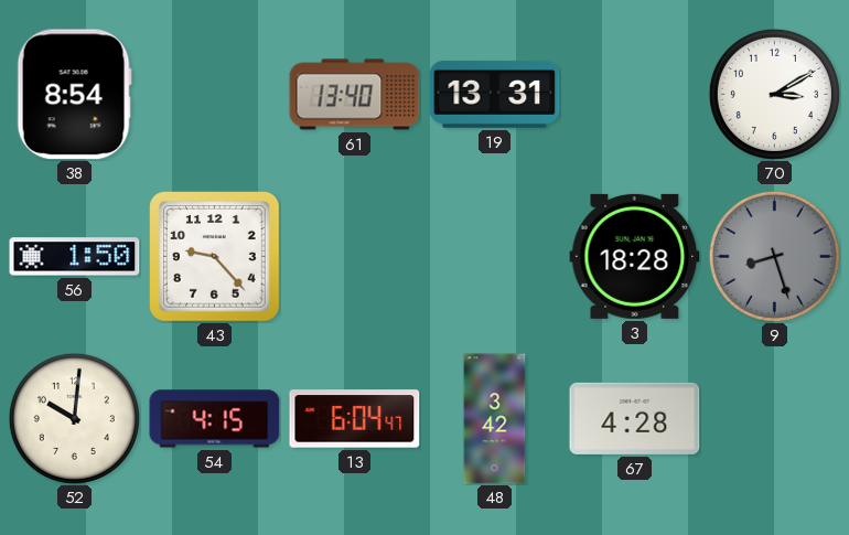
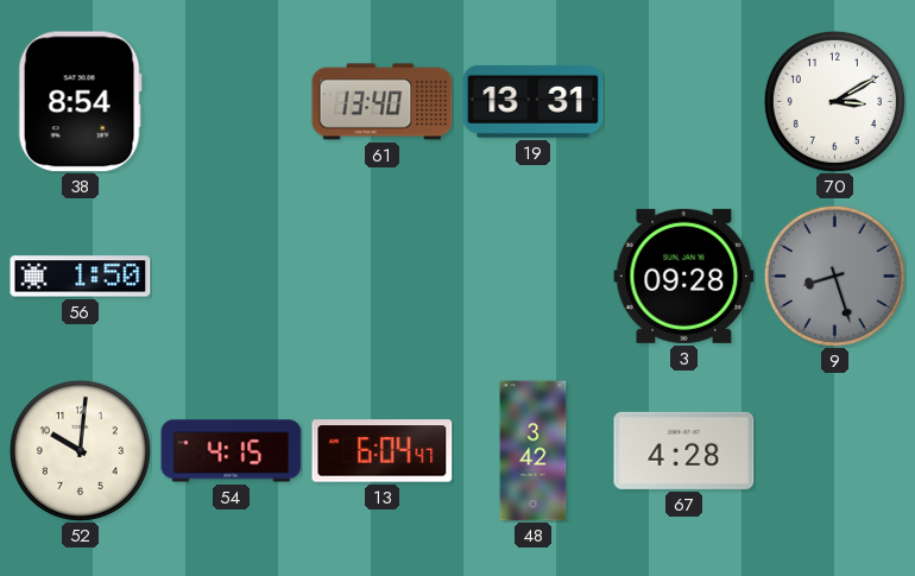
43: 9:23 -> none
3: 18:28 -> 09:28
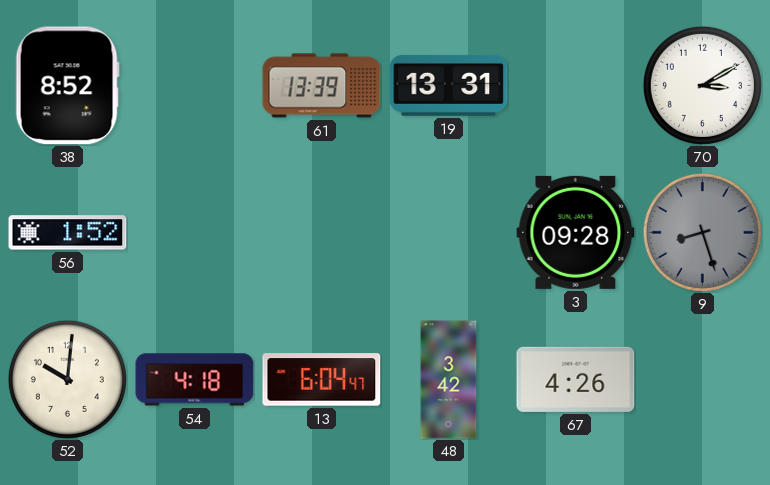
38: 8:54 -> 8:52
61: 13:40 -> 13:39
56: 1:50 -> 1:52
54: 4:15 -> 4:18
67: 4:28 -> 4:26
